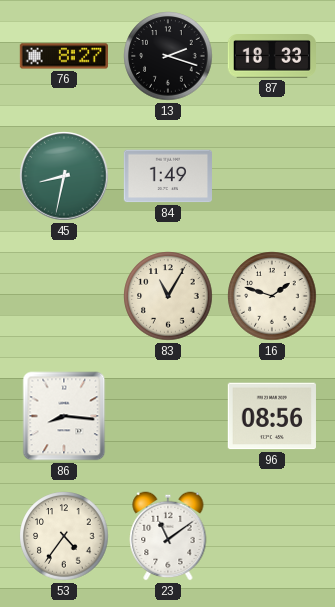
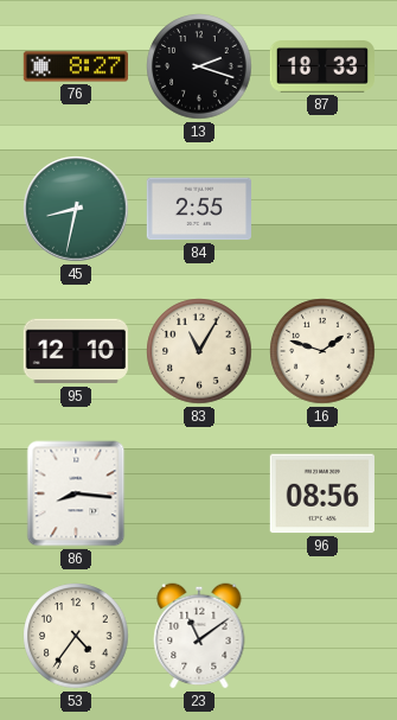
84: 1:49 -> 2:55
95: none -> 12:10
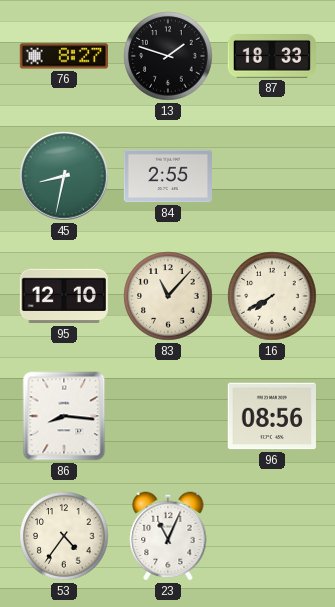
13: 2:18 -> 1:48
83: 11:05 -> 11:07
16: 1:48 -> 7:40
23: 11:09 -> 11:04
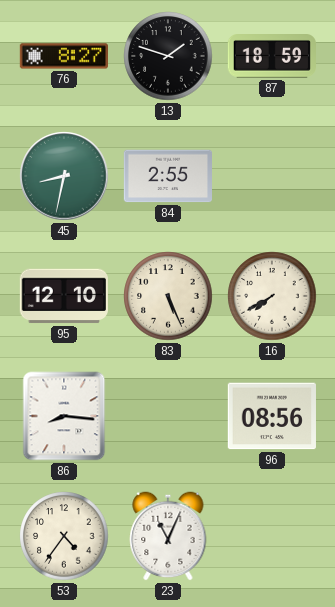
87: 18:33 -> 18:59
83: 11:07 -> 5:26
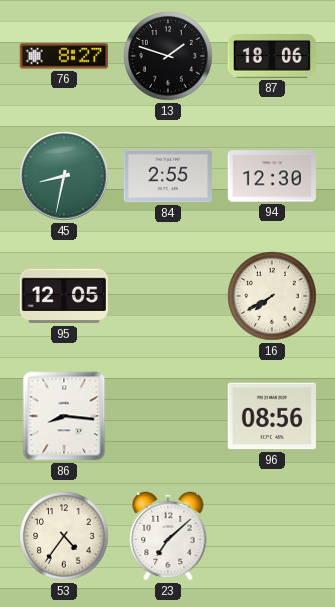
87: 18:59 -> 18:06
94: none -> 12:30
95: 12:10 -> 12:05
83: 5:26 -> none
23: 11:04 -> 7:08
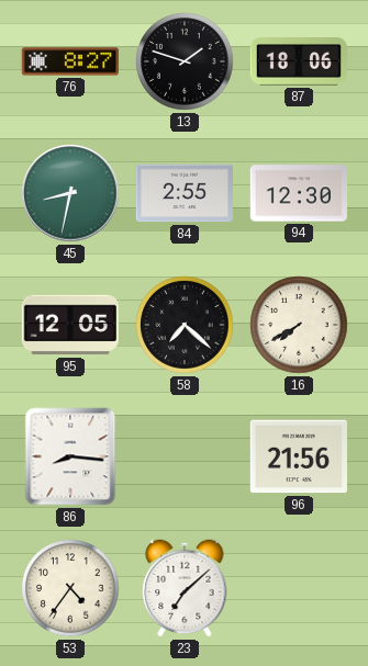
58: none -> 7:22
96: 08:56 -> 21:56
